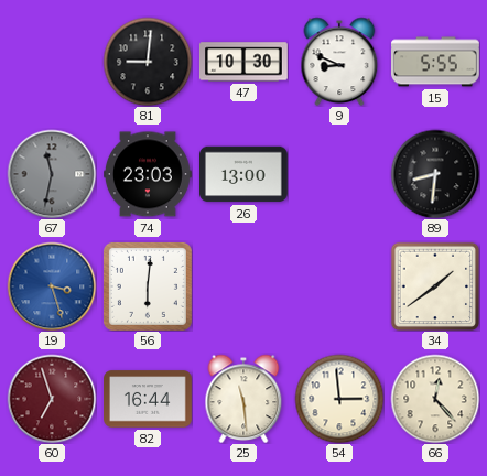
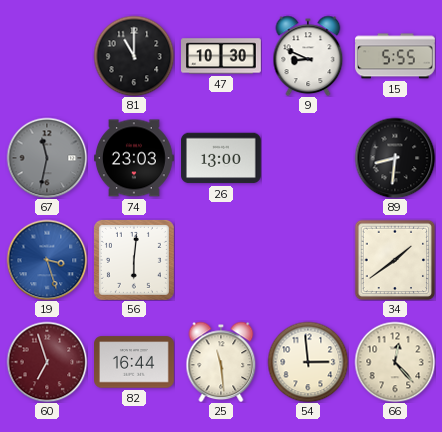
81: 9:01 -> 11:00
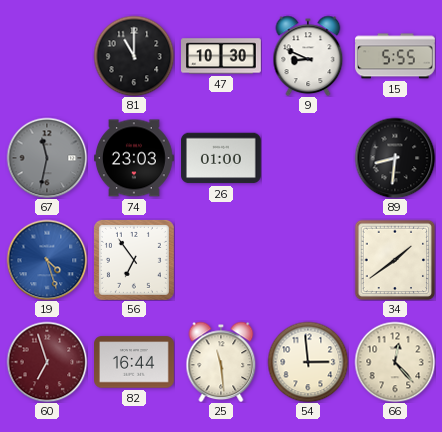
26: 13:00 -> 01:00
19: 3:27 -> 4:27
56: 6:01 -> 6:54
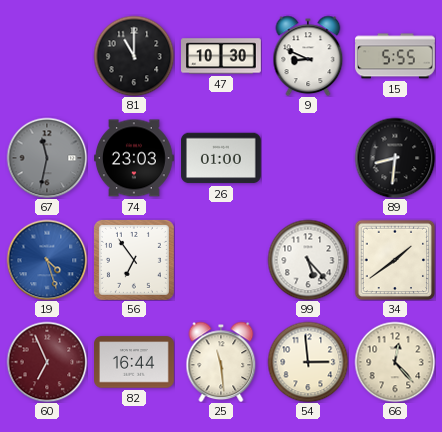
99: none -> 5:23
60: 6:57 -> 6:56
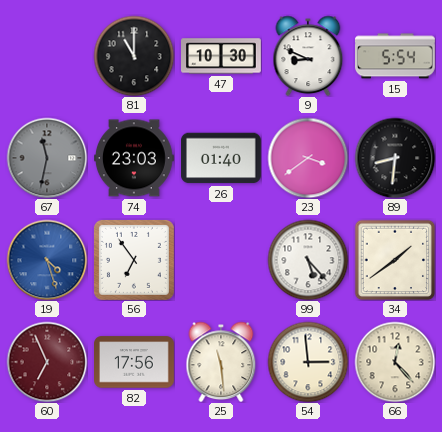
15: 5:55 -> 5:54
26: 01:00 -> 01:40
23: none -> 3:39
82: 16:44 -> 17:56
